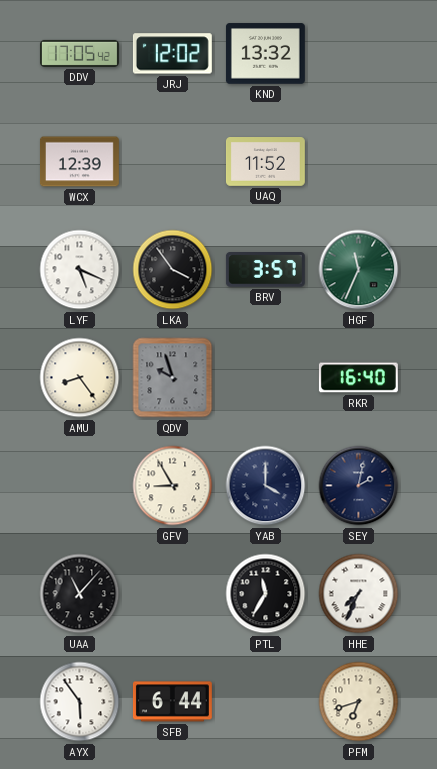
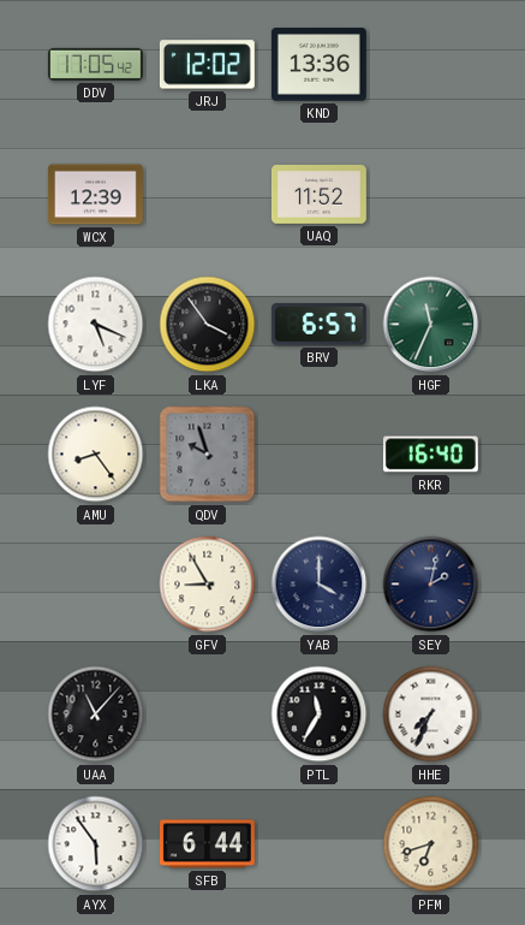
KND: 13:32 -> 13:36
BRV: 3:57 -> 6:57
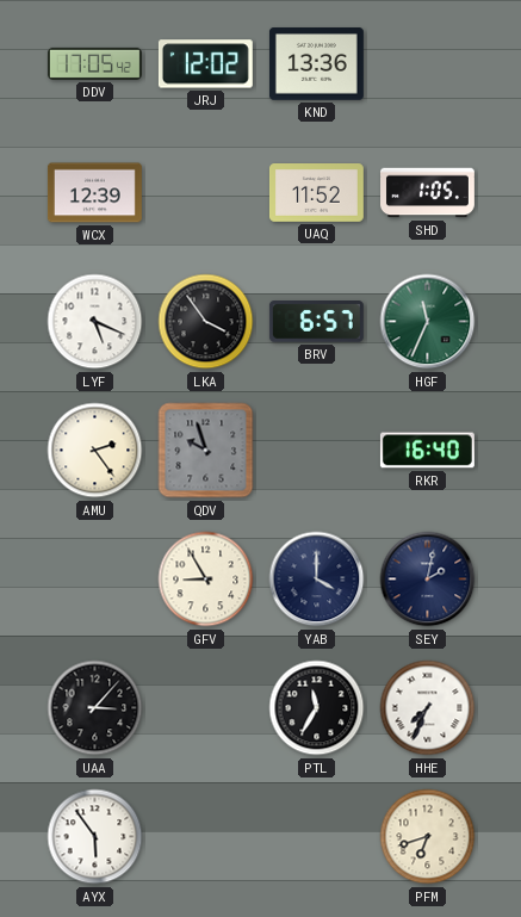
SHD: none -> 1:05
AMU: 8:24 -> 2:24
UAA: 11:07 -> 3:07
SFB: 6:44 -> none
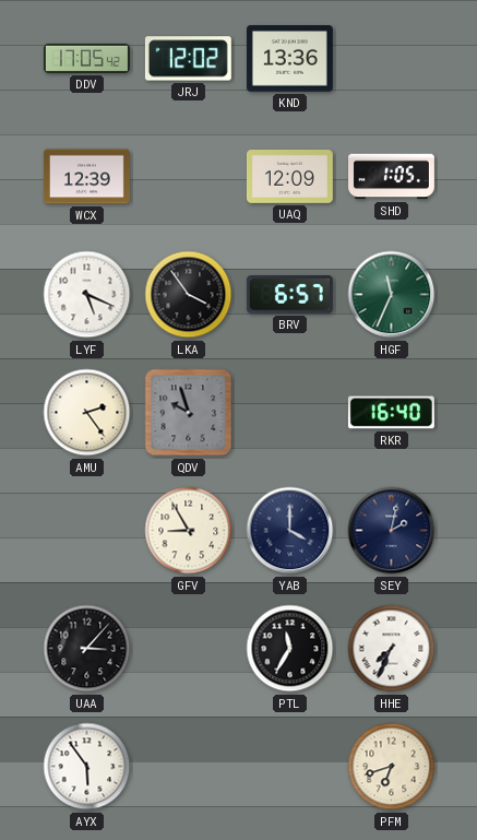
UAQ: 11:52 -> 12:09
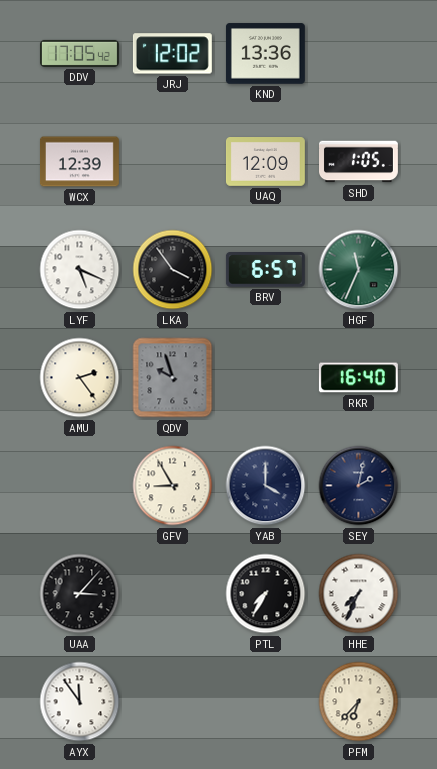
PTL: 11:35 -> 7:35
AYX: 5:54 -> 11:54
PFM: 6:42 -> 6:37
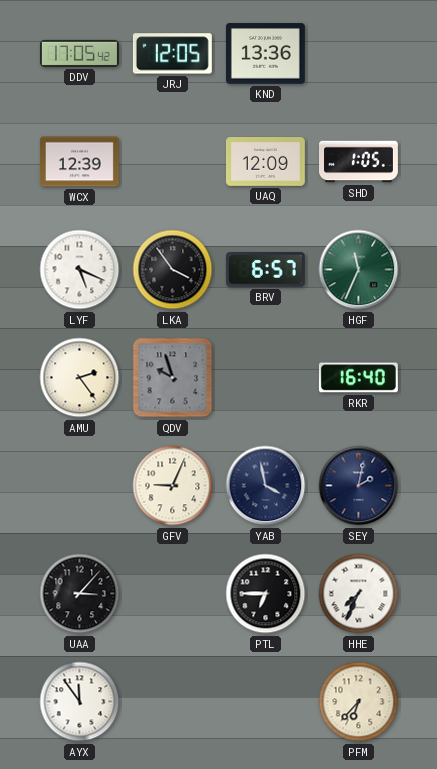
JRJ: 12:02 -> 12:05
GFV: 8:55 -> 9:04
YAB: 4:00 -> 3:58
PTL: 7:35 -> 6:45
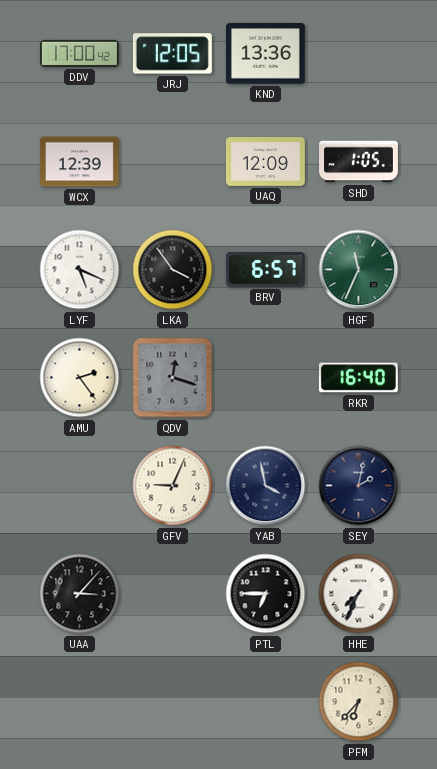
DDV: 17:05 -> 17:00
QDV: 9:57 -> 12:18
AYX: 11:54 -> none
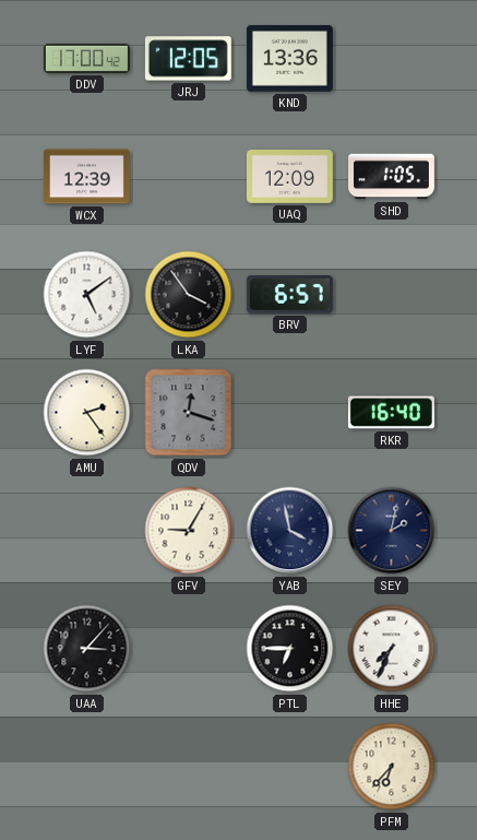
LYF: 5:19 -> 5:09
HGF: 11:34 -> none
GFV: 9:04 -> 9:05
